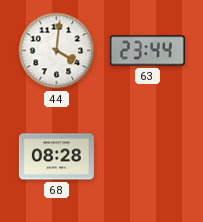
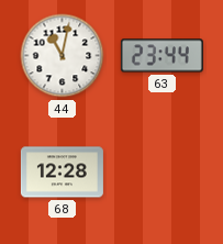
44: 4:01 -> 11:02
68: 08:28 -> 12:28
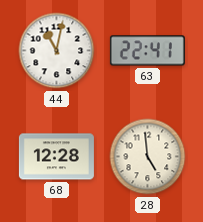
63: 23:44 -> 22:41
28: none -> 4:59
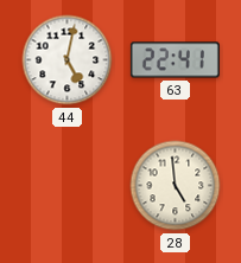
44: 11:02 -> 5:02
68: 12:28 -> none
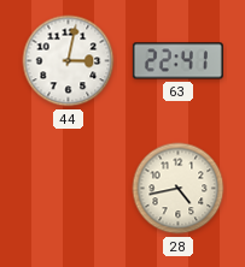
44: 5:02 -> 3:02
28: 4:59 -> 4:43
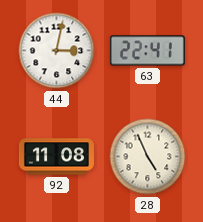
92: none -> 11:08
28: 4:43 -> 4:56
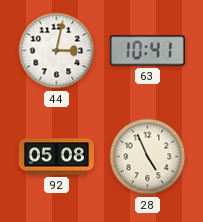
63: 22:41 -> 10:41
92: 11:08 -> 05:08
